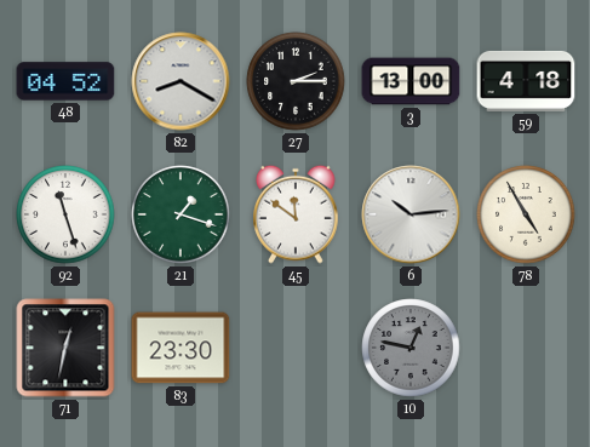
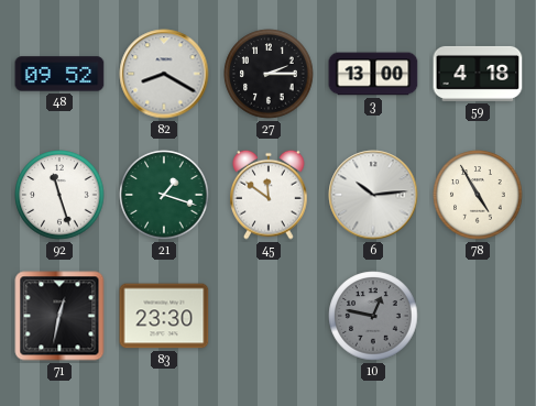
48: 04:52 -> 09:52
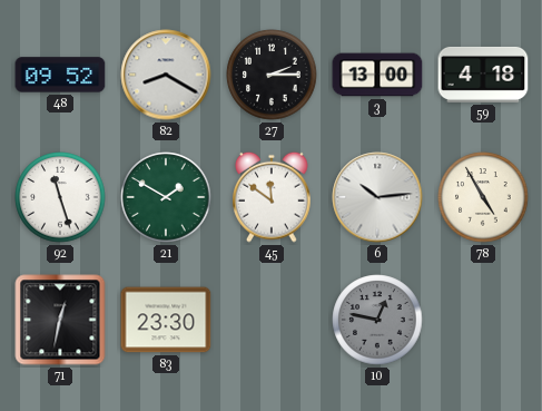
21: 1:18 -> 1:50
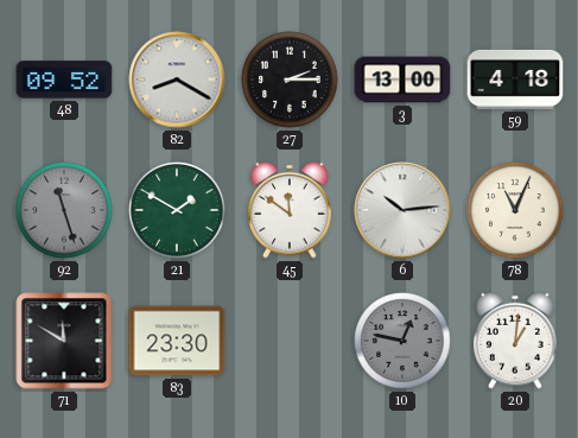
92 dial: white -> grey
78: 4:55 -> 11:04
71: 12:32 -> 11:50
20: none -> 1:01
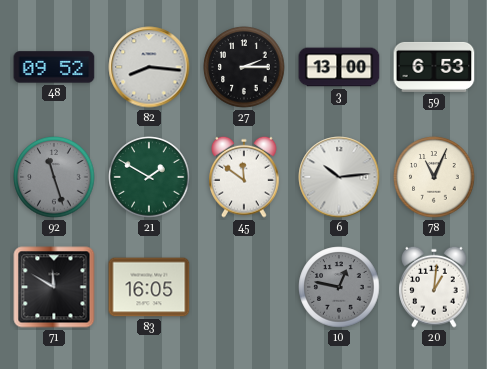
82: 8:20 -> 8:16
59: 4:18 -> 6:53
83: 23:30 -> 16:05
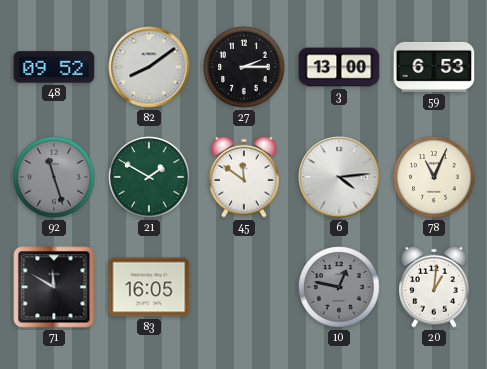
82: 8:16 -> 8:09
6: 10:14 -> 4:14
